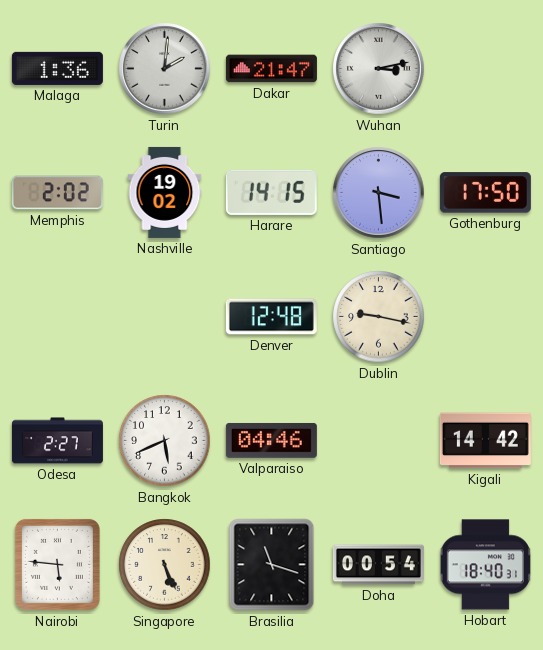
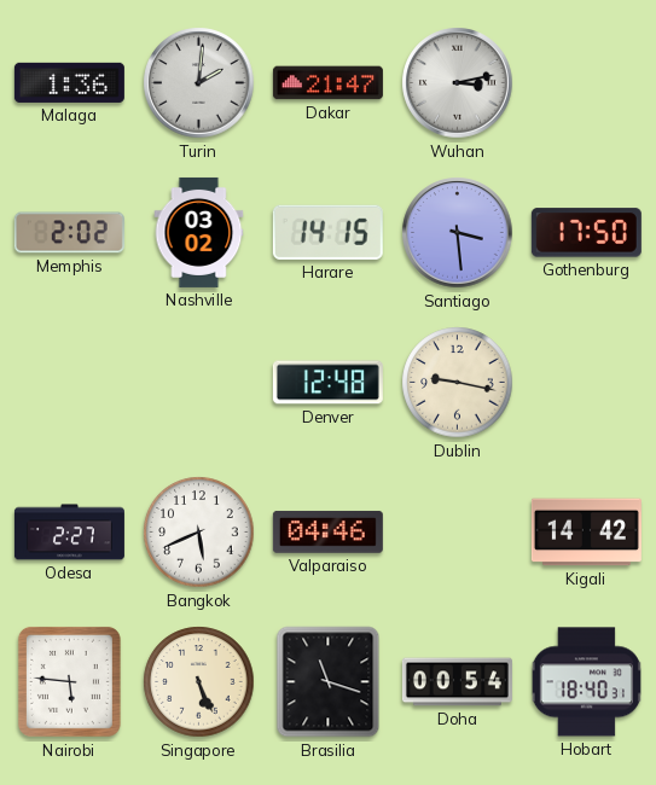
Nashville: 19:02 -> 03:02
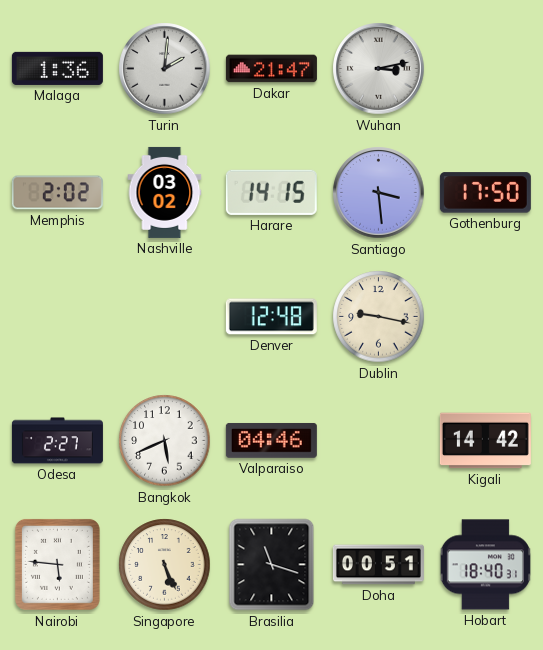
Doha: 00:54 -> 00:51
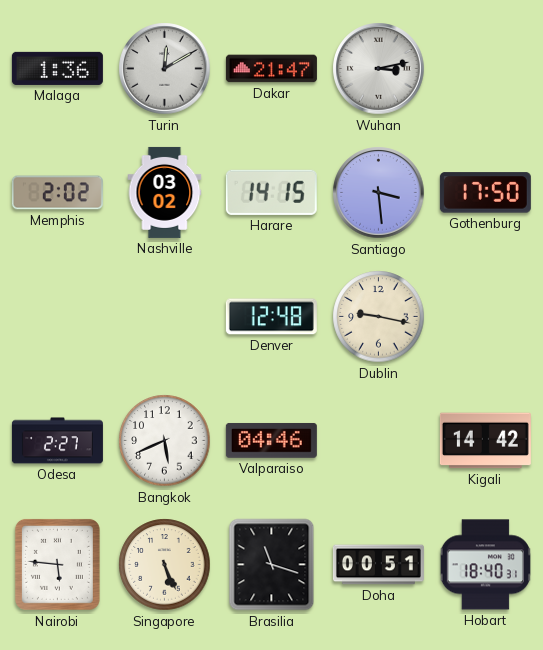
Turin: 2:01 -> 12:10
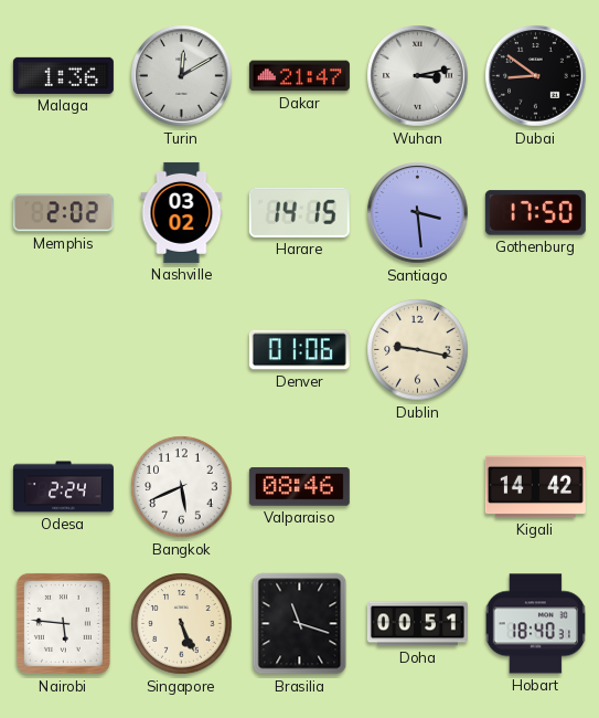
Dubai: none -> 8:51
Denver: 12:48 -> 01:06
Odesa: 2:27 -> 2:24
Valparaiso: 04:46 -> 08:46
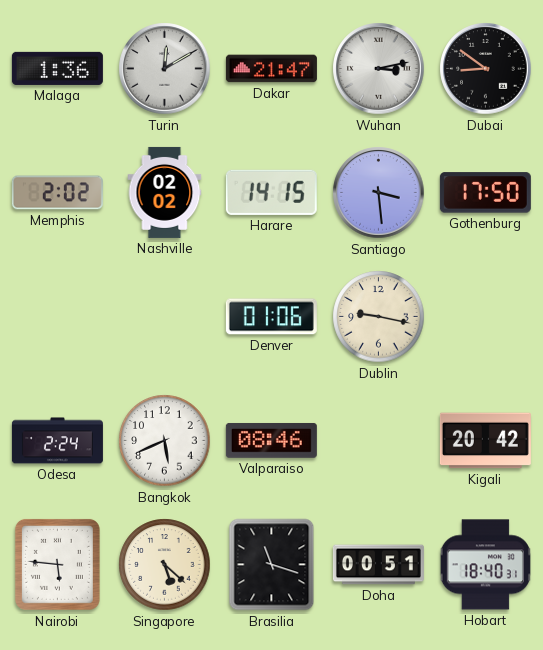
Nashville: 03:02 -> 02:02
Kigali: 14:42 -> 20:42
Singapore: 5:26 -> 5:22
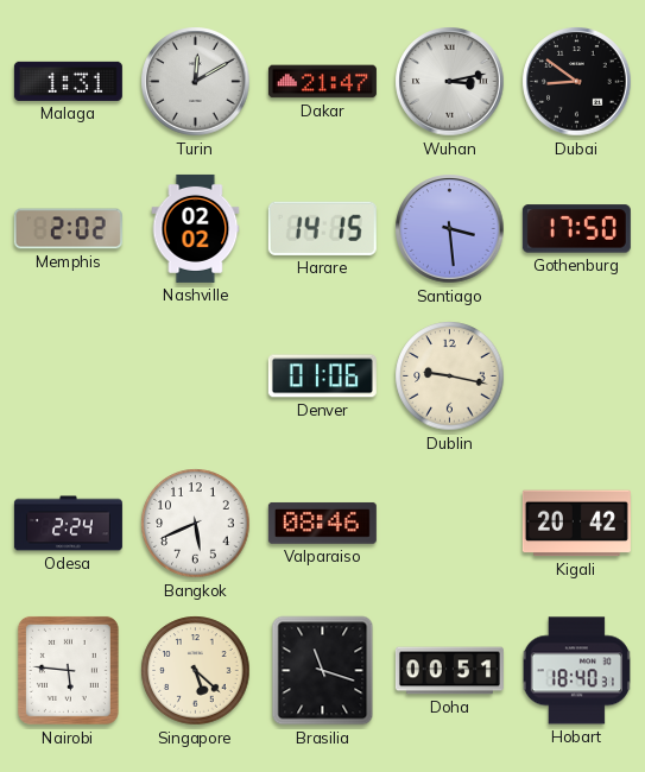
Malaga: 1:36 -> 1:31
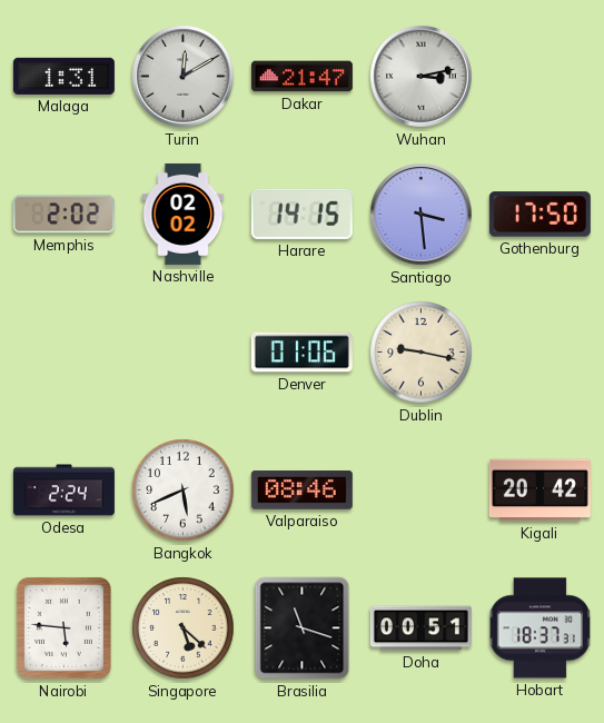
Dubai: 8:51 -> none
Hobart: 18:40 -> 18:37
